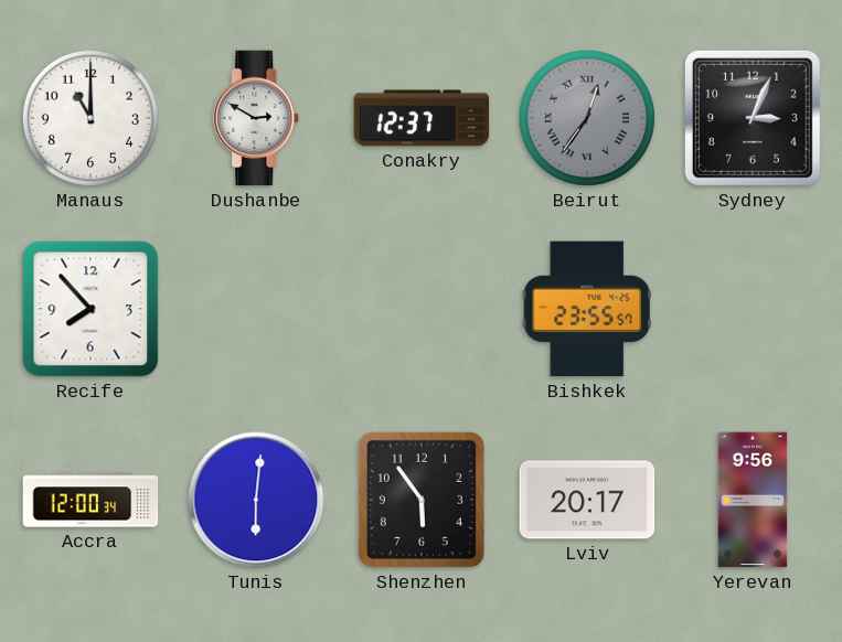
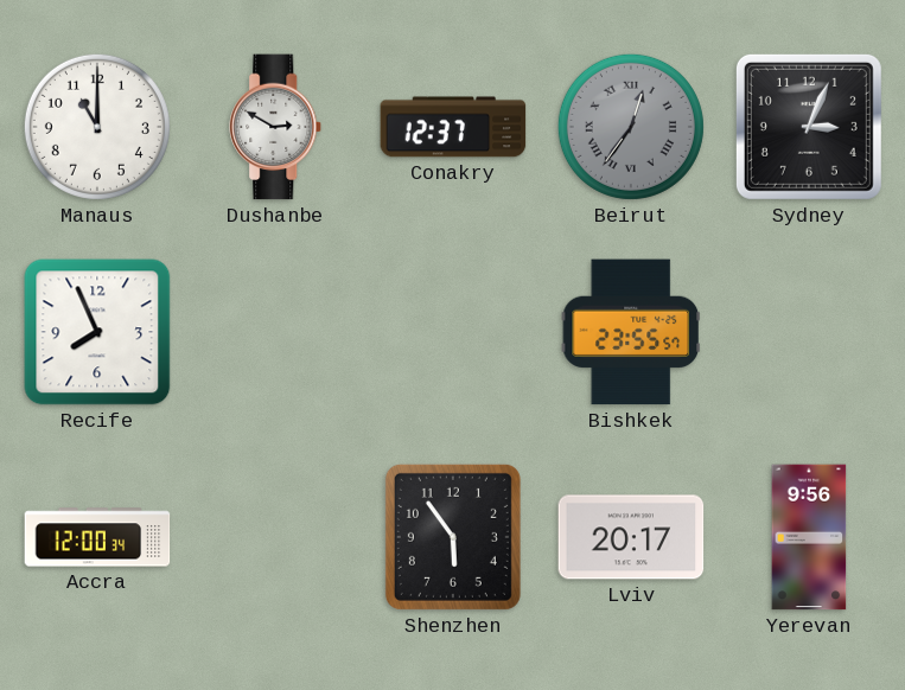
Recife: 7:53 -> 7:56
Tunis: 6:01 -> none
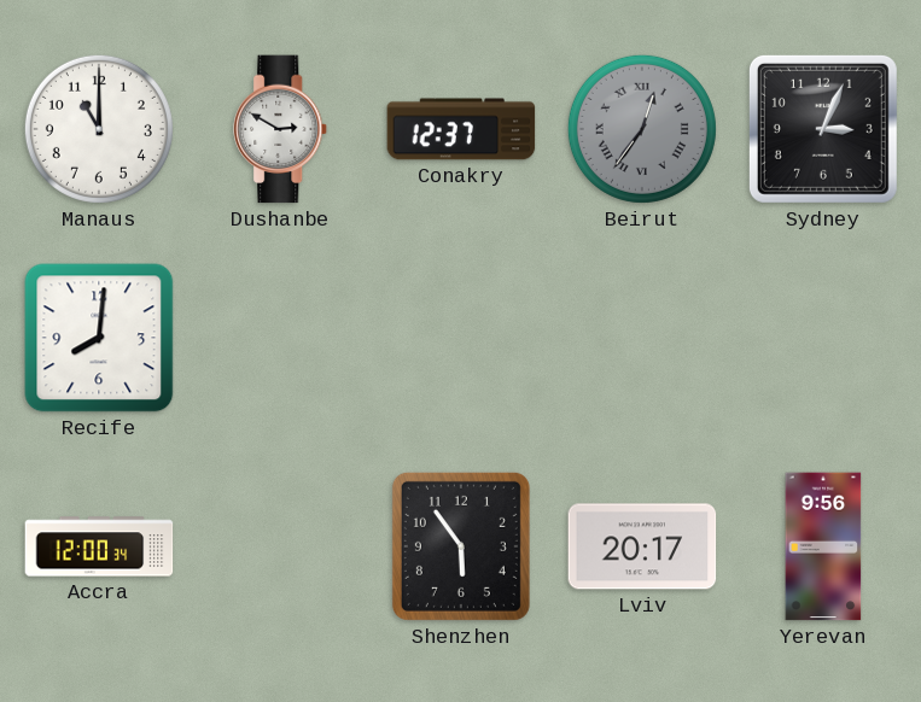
Recife: 7:56 -> 8:01
Bishkek: 23:55 -> none
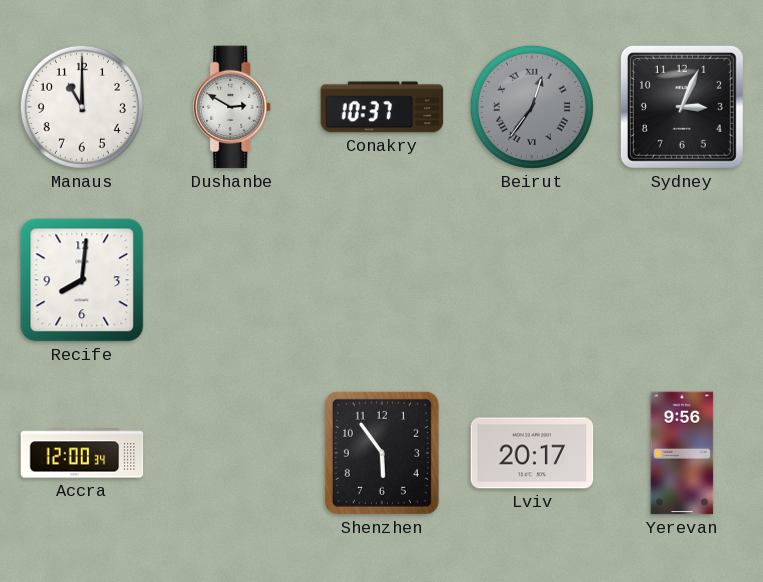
Conakry: 12:37 -> 10:37
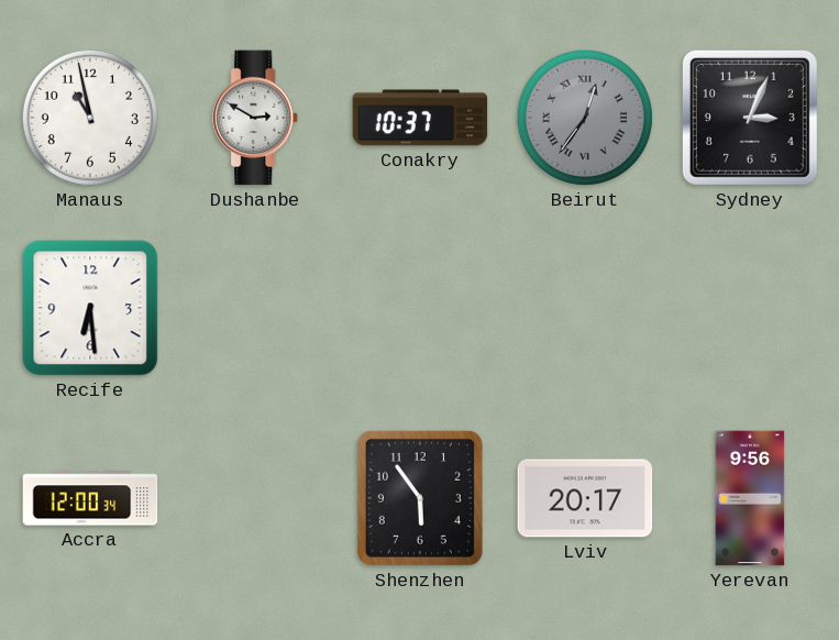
Manaus: 11:00 -> 10:58
Recife: 8:01 -> 6:29
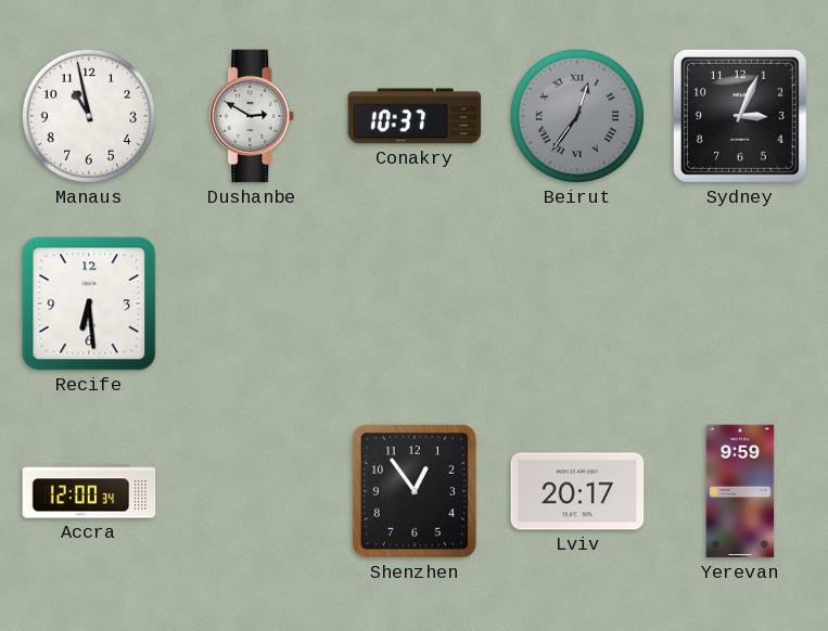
Shenzhen: 5:54 -> 12:54
Yerevan: 9:56 -> 9:59
